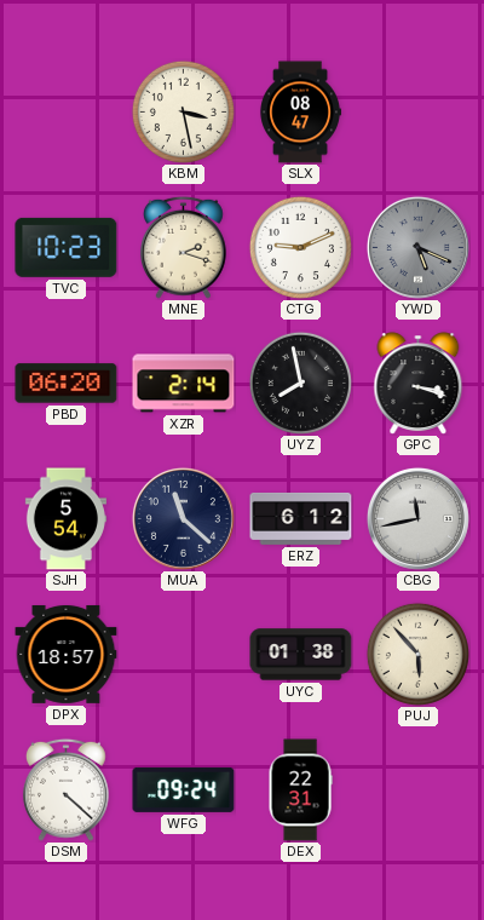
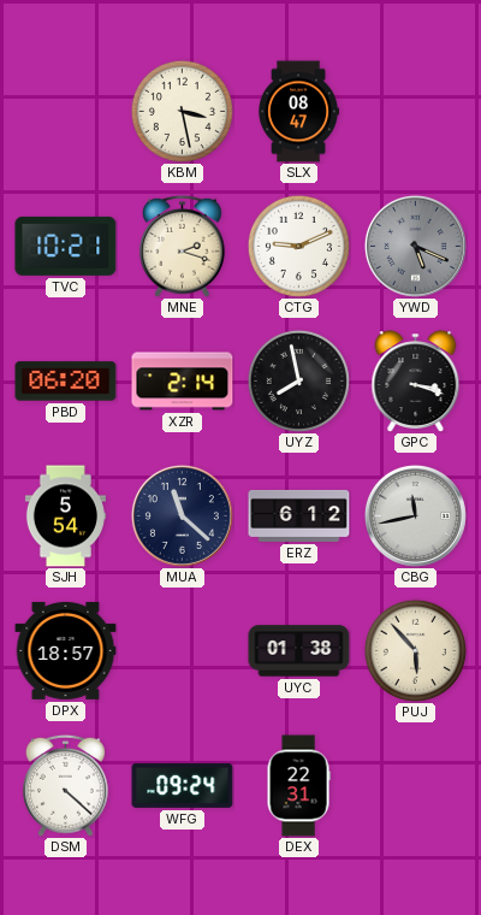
TVC: 10:23 -> 10:21
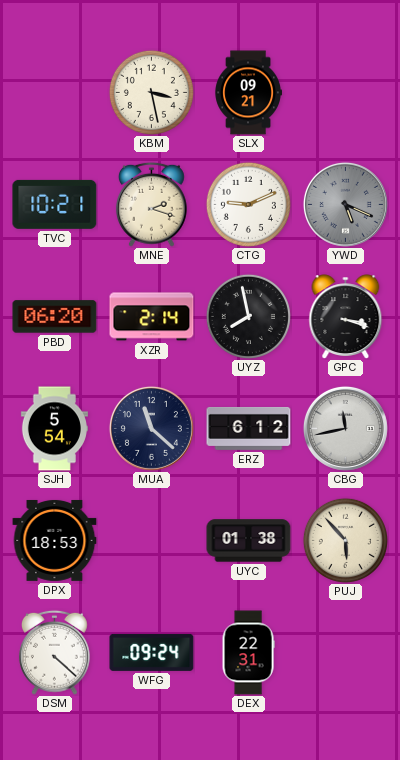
SLX: 08:47 -> 09:21
DPX: 18:57 -> 18:53
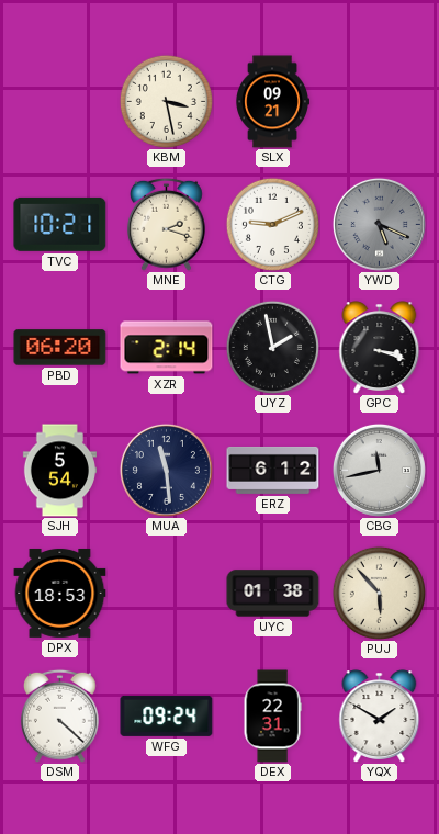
UYZ: 7:58 -> 1:58
MUA: 11:22 -> 11:29
YQX: none -> 1:50
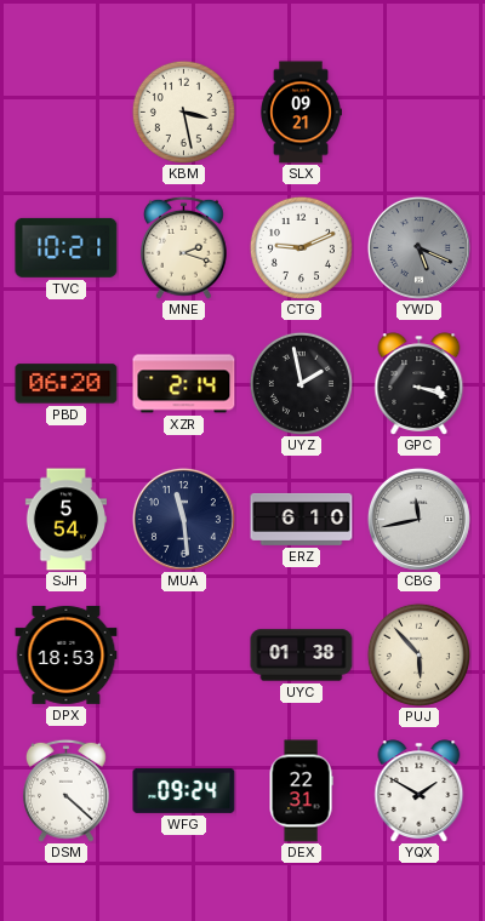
ERZ: 6:12 -> 6:10
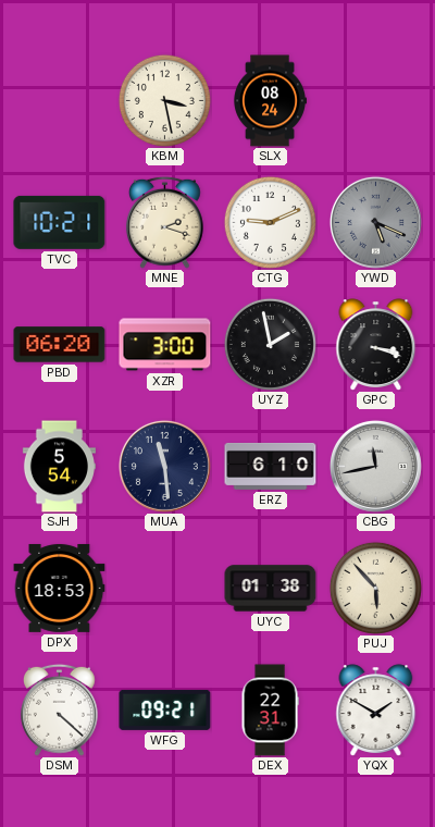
SLX: 09:21 -> 08:24
XZR: 2:14 -> 3:00
WFG: 09:24 -> 09:21
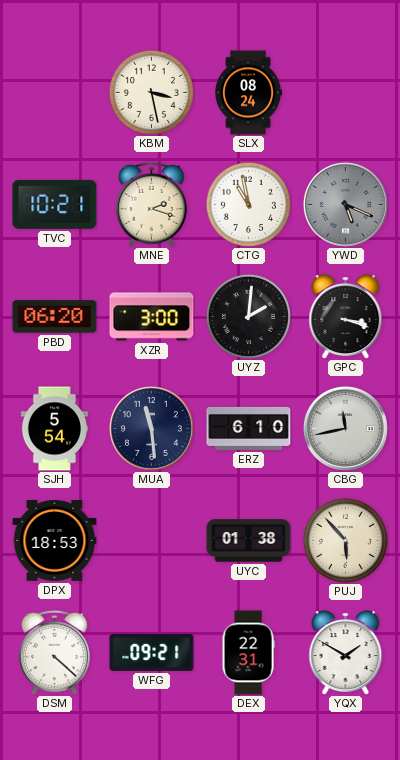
CTG: 9:11 -> 10:58
UYZ: 1:58 -> 2:01
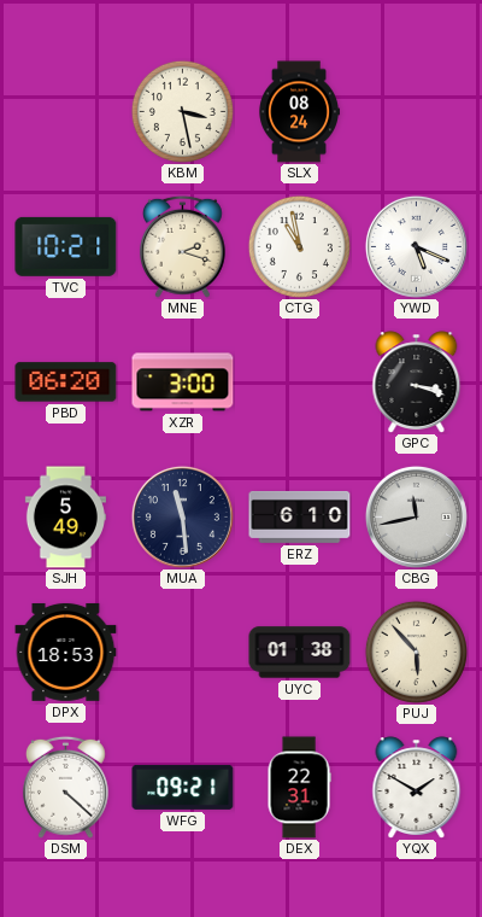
YWD dial: grey -> white
UYZ: 2:01 -> none
SJH: 5:54 -> 5:49
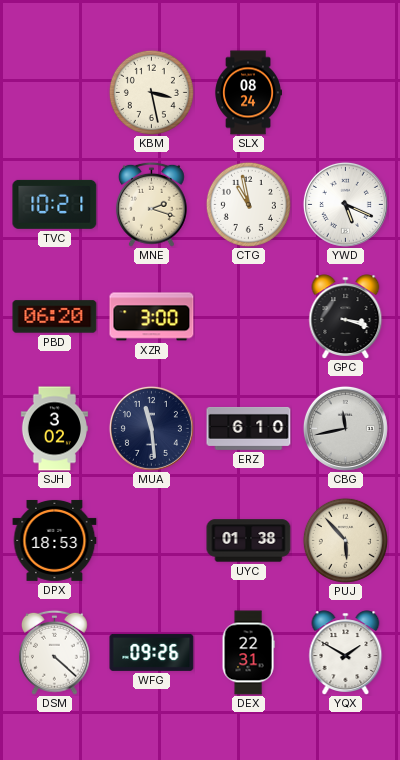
SJH: 5:49 -> 3:02
WFG: 09:21 -> 09:26
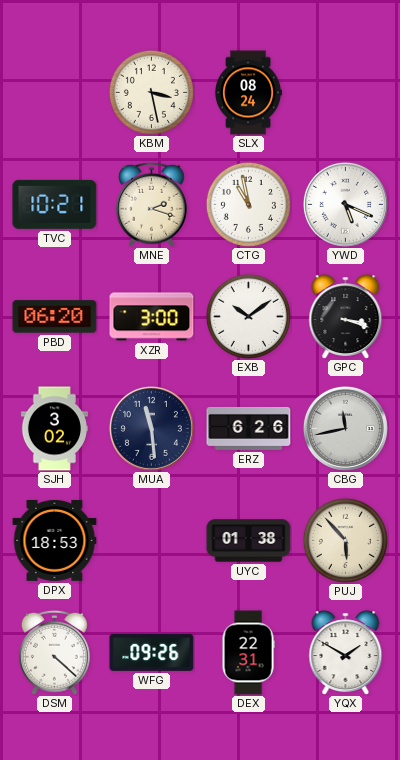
EXB: none -> 10:09
ERZ: 6:10 -> 6:26
